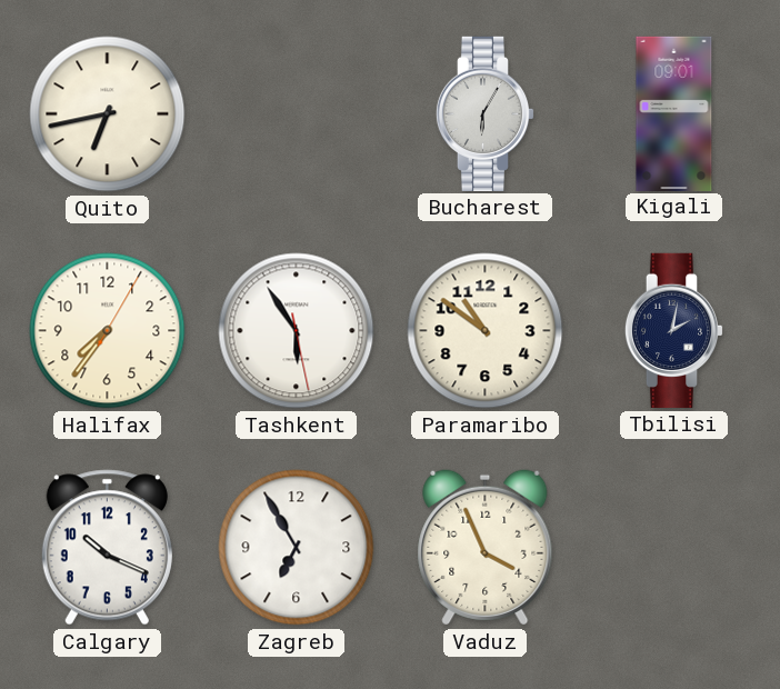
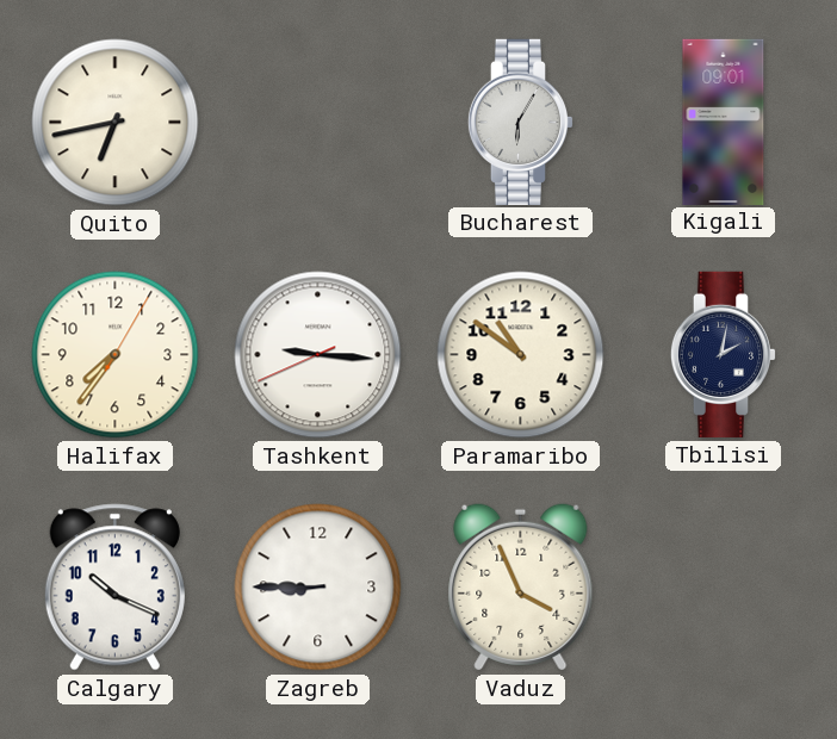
Tashkent: 5:54 -> 9:15
Zagreb: 6:55 -> 8:45
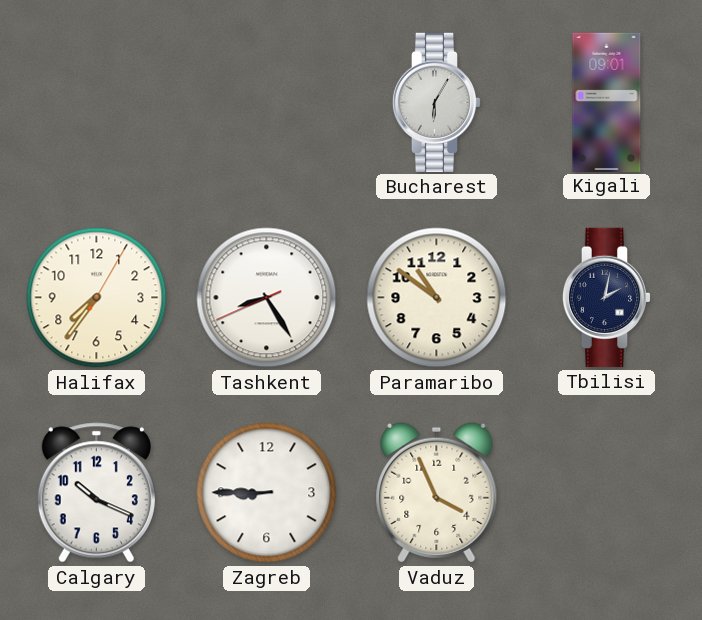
Quito: 6:43 -> none
Tashkent: 9:15 -> 8:24
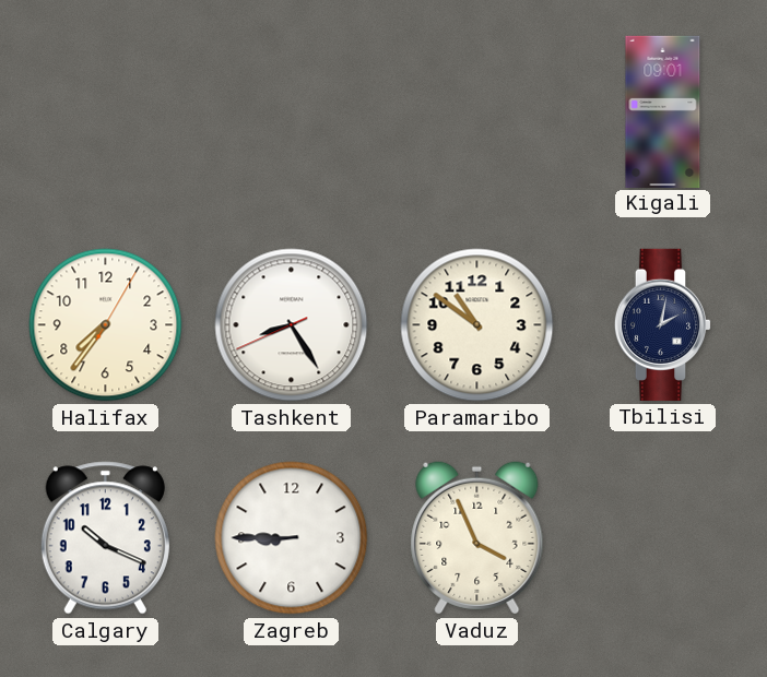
Bucharest: 6:05 -> none
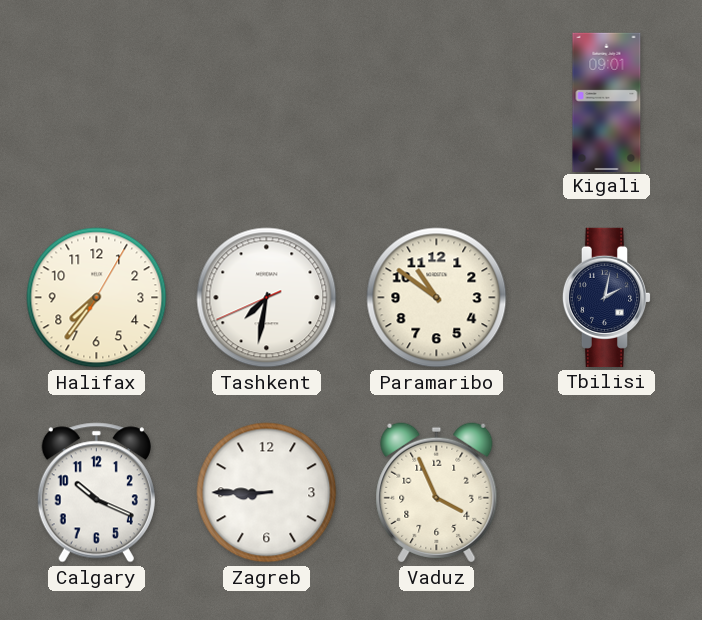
Tashkent: 8:24 -> 7:31
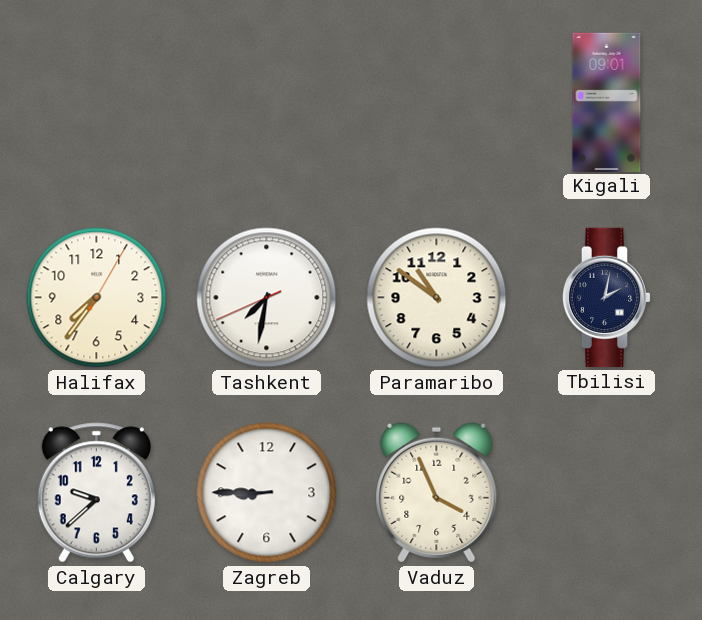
Calgary: 10:19 -> 9:38
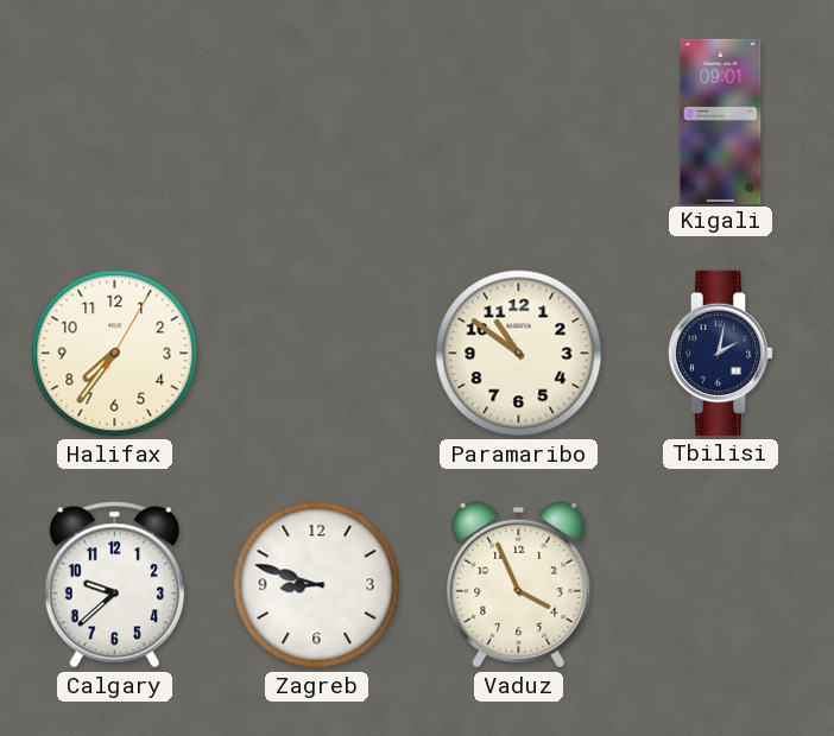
Tashkent: 7:31 -> none
Zagreb: 8:45 -> 8:48
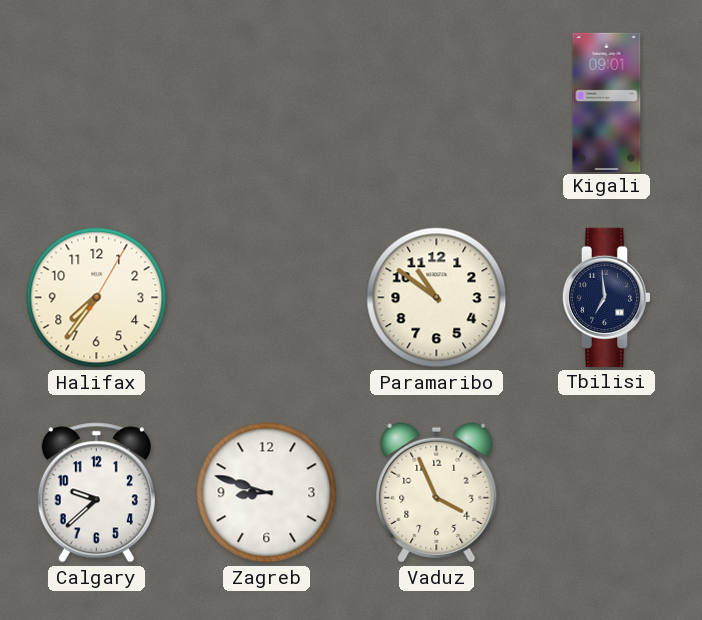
Tbilisi: 2:02 -> 6:59
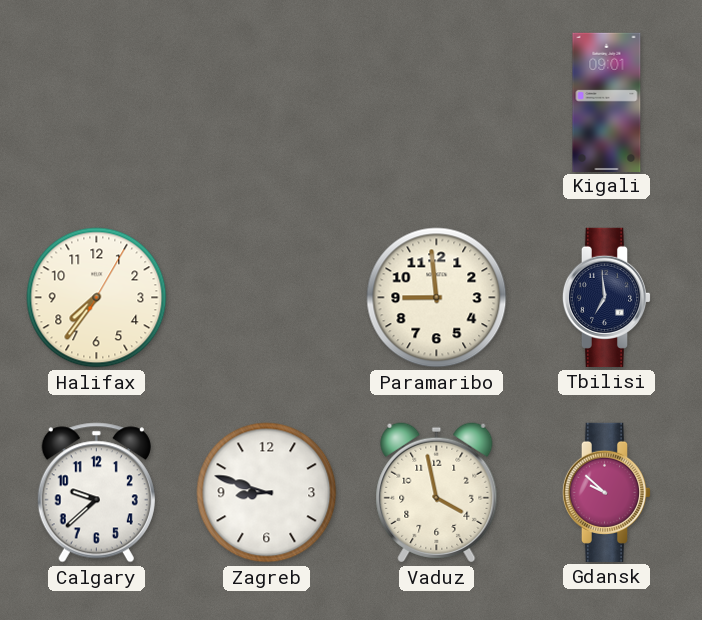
Paramaribo: 10:51 -> 8:59
Vaduz: 3:56 -> 3:58
Gdansk: none -> 9:52
